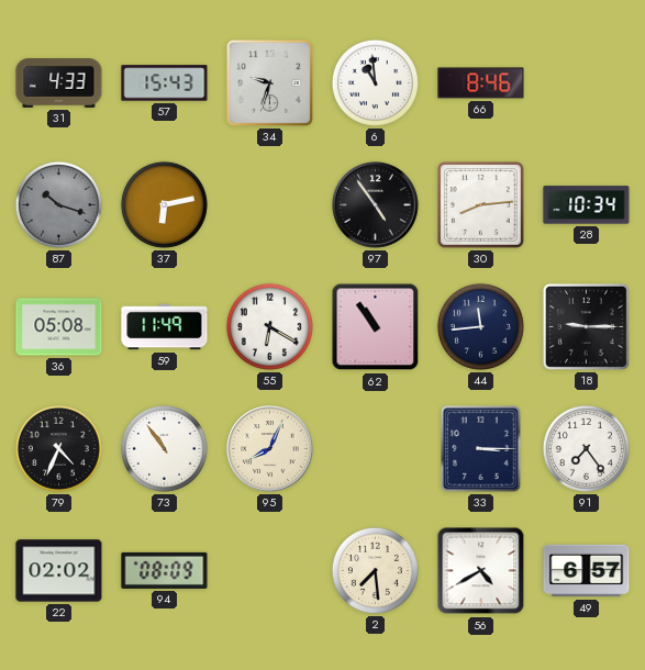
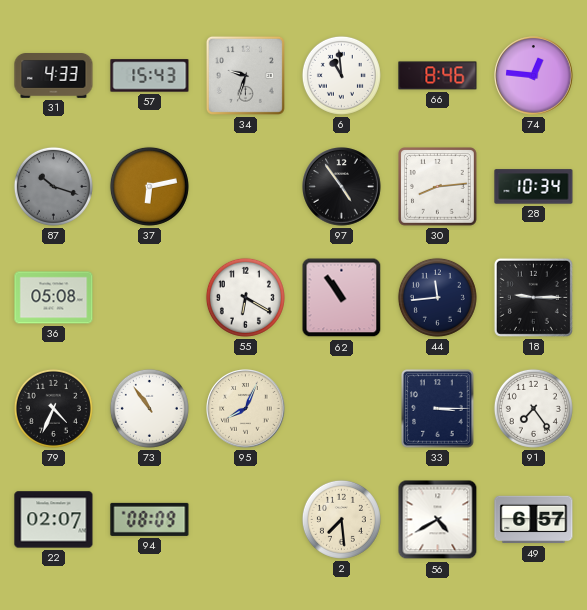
74: none -> 12:46
59: 11:49 -> none
22: 02:02 -> 02:07
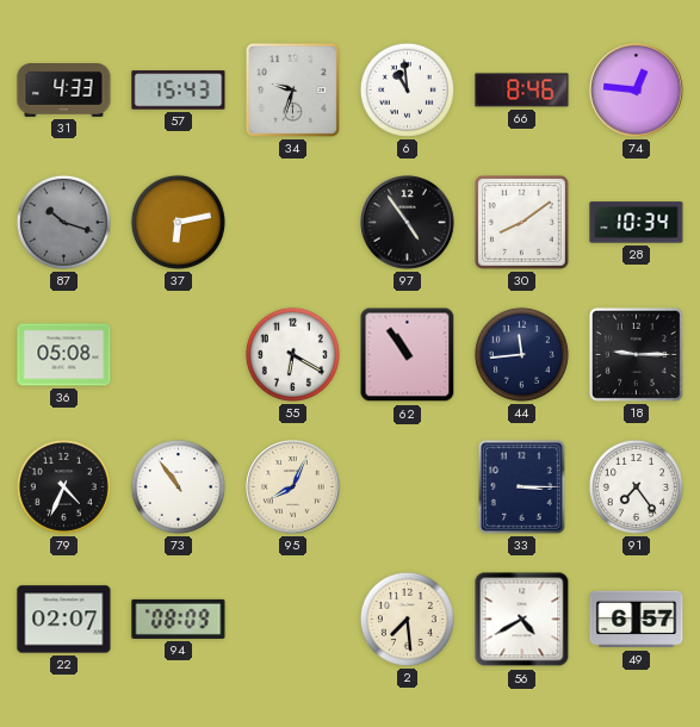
30: 8:14 -> 8:09
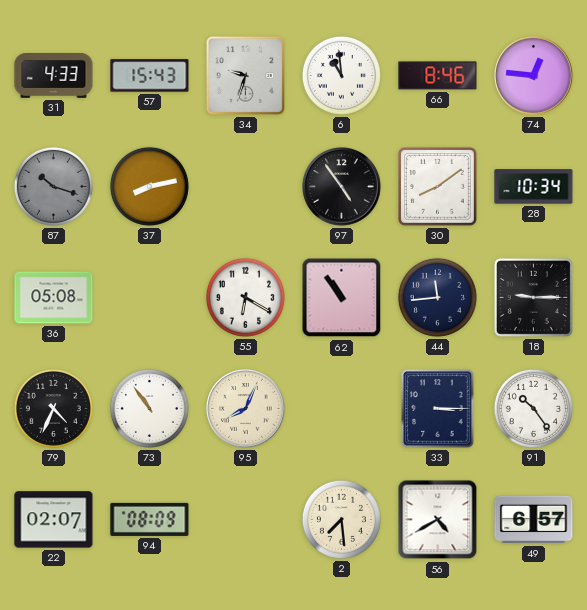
37: 6:13 -> 8:13
91: 7:24 -> 10:24
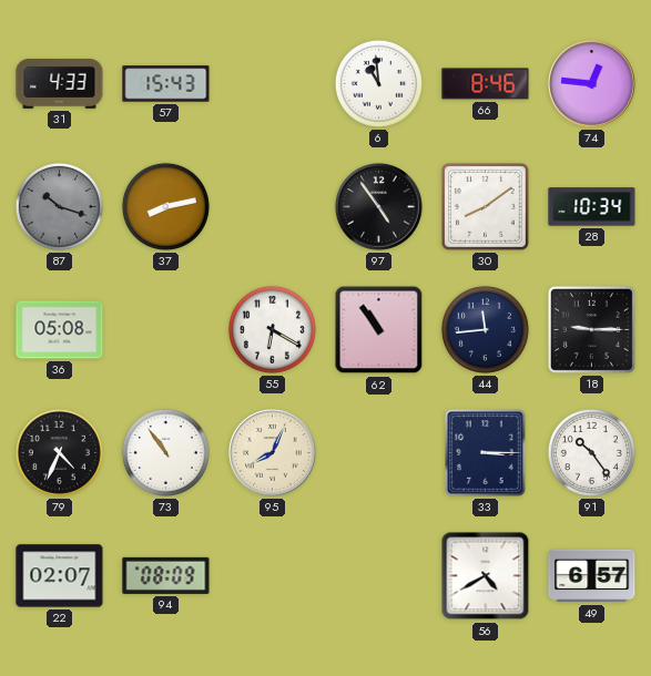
34: 9:33 -> none
2: 7:29 -> none
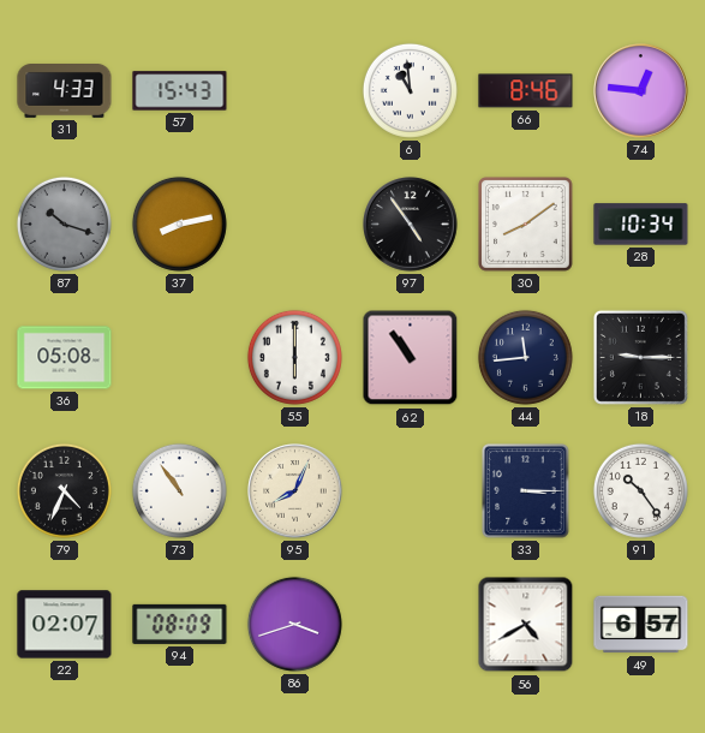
55: 6:20 -> 6:00
86: none -> 3:42
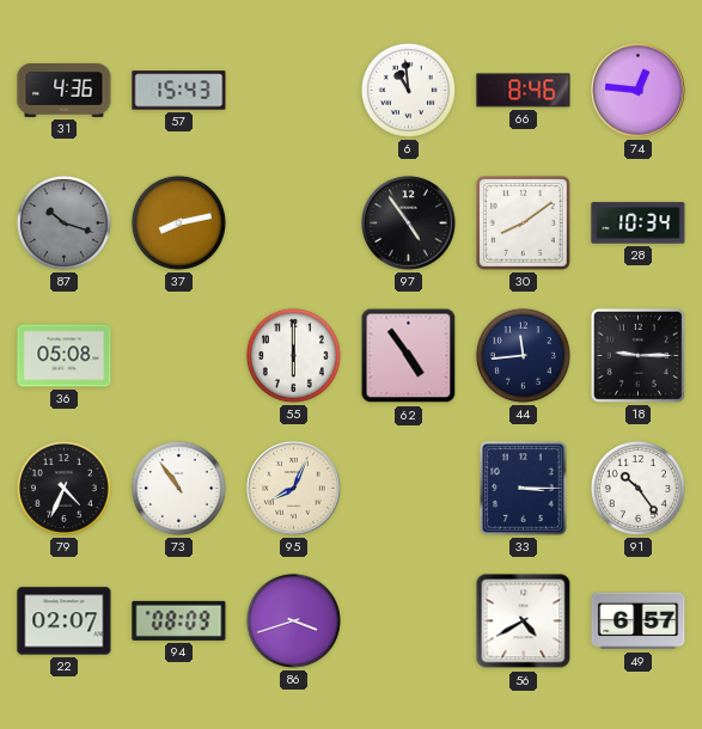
31: 4:33 -> 4:36
62: 10:54 -> 4:54
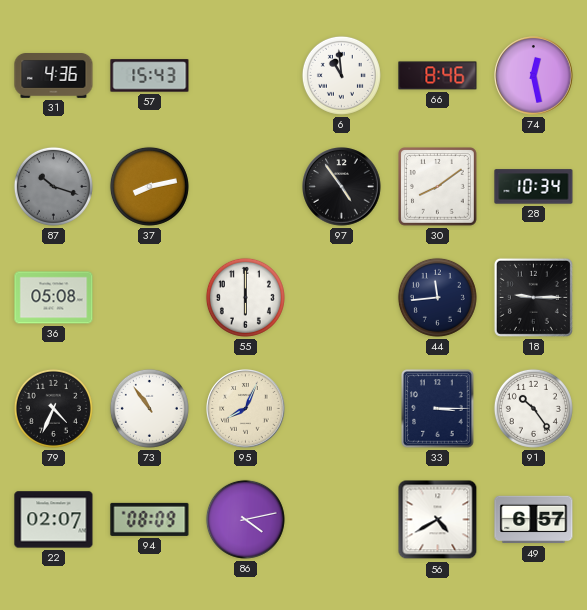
74: 12:46 -> 12:28
62: 4:54 -> none
86: 3:42 -> 4:13
